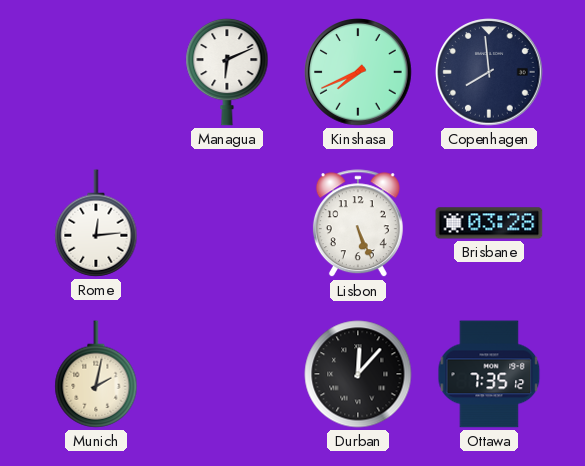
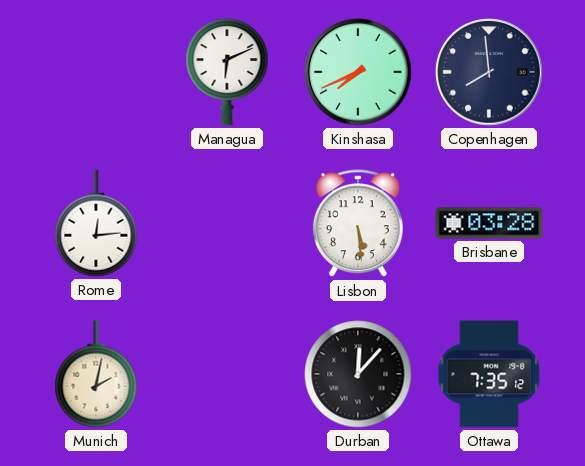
Lisbon: 5:26 -> 5:29
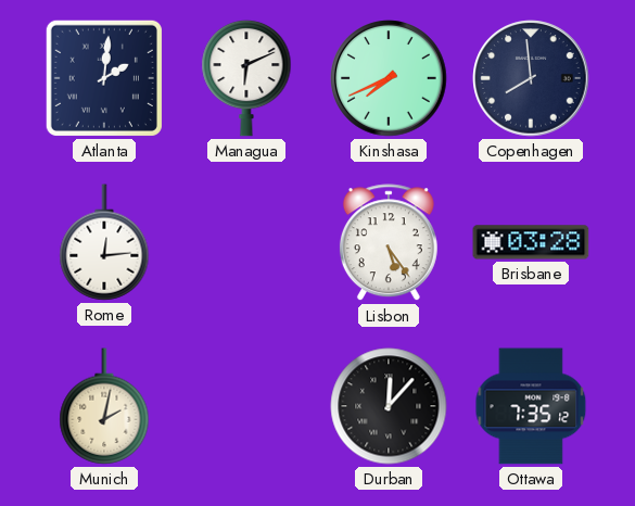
Atlanta: none -> 2:01
Lisbon: 5:29 -> 5:24
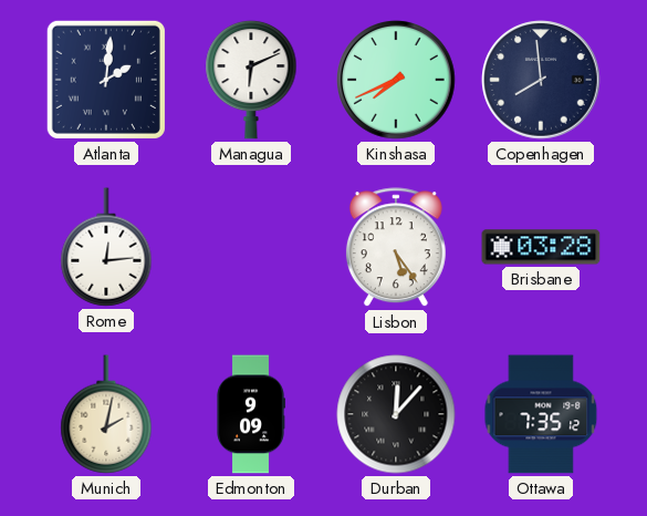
Edmonton: none -> 9:09
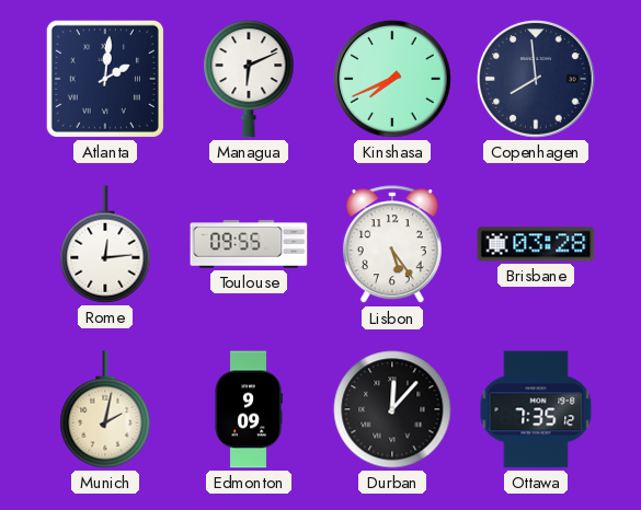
Toulouse: none -> 09:55
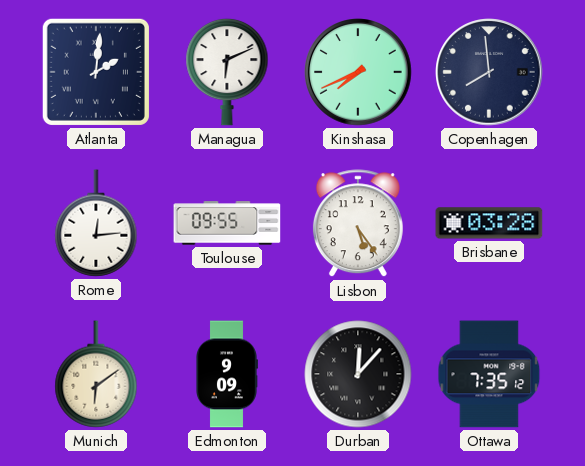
Munich: 2:02 -> 6:09
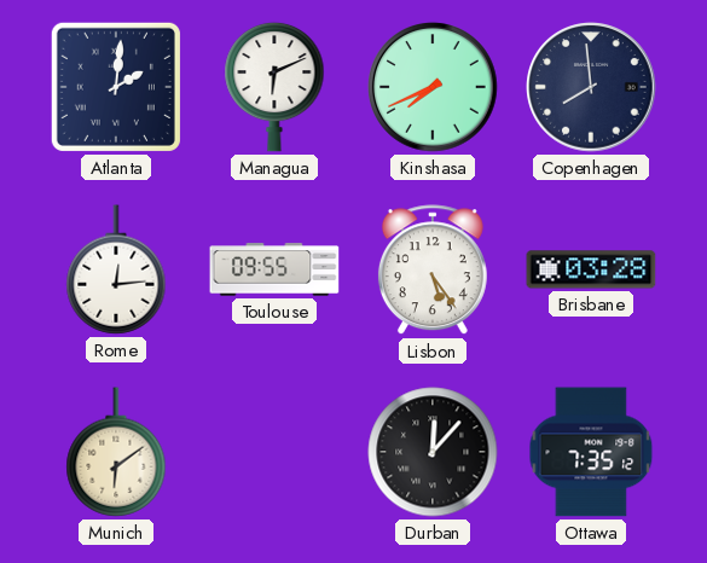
Edmonton: 9:09 -> none
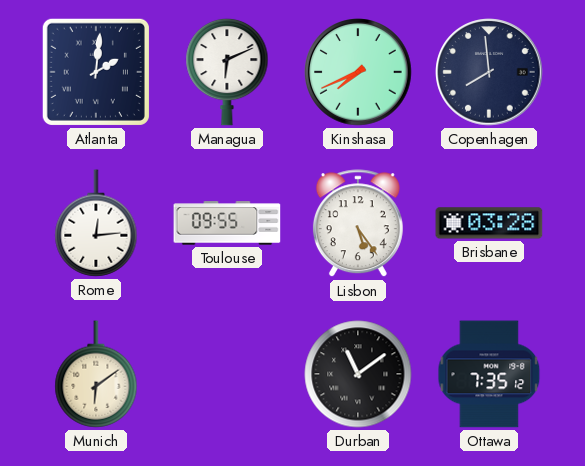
Durban: 12:07 -> 11:09
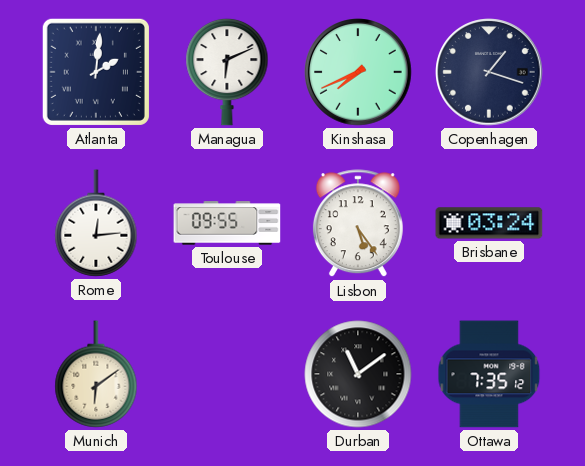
Copenhagen: 7:59 -> 1:18
Brisbane: 03:28 -> 03:24
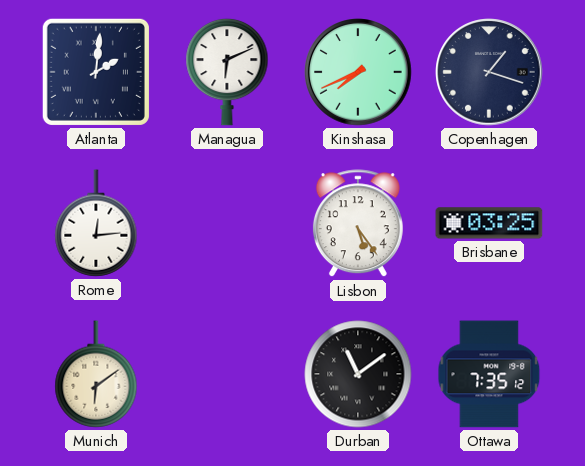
Toulouse: 09:55 -> none
Brisbane: 03:24 -> 03:25
